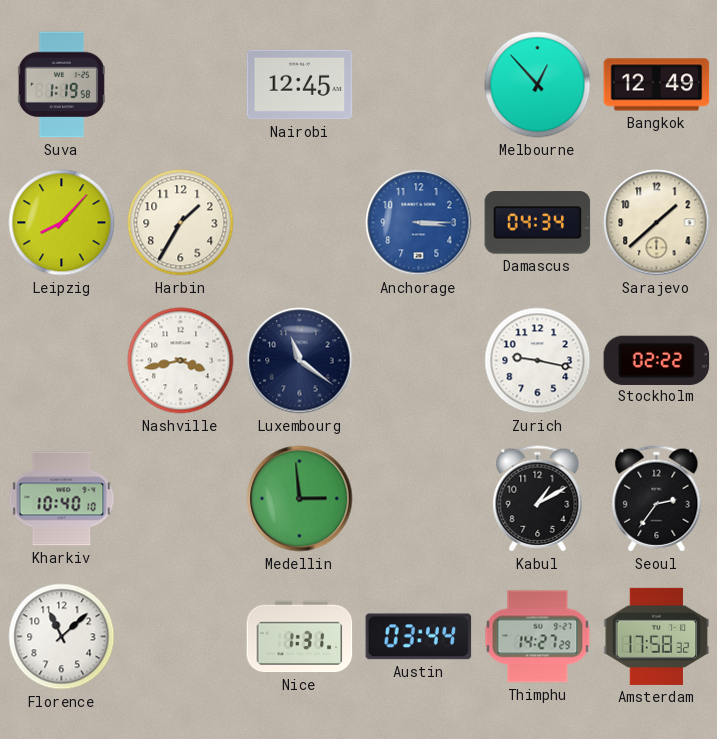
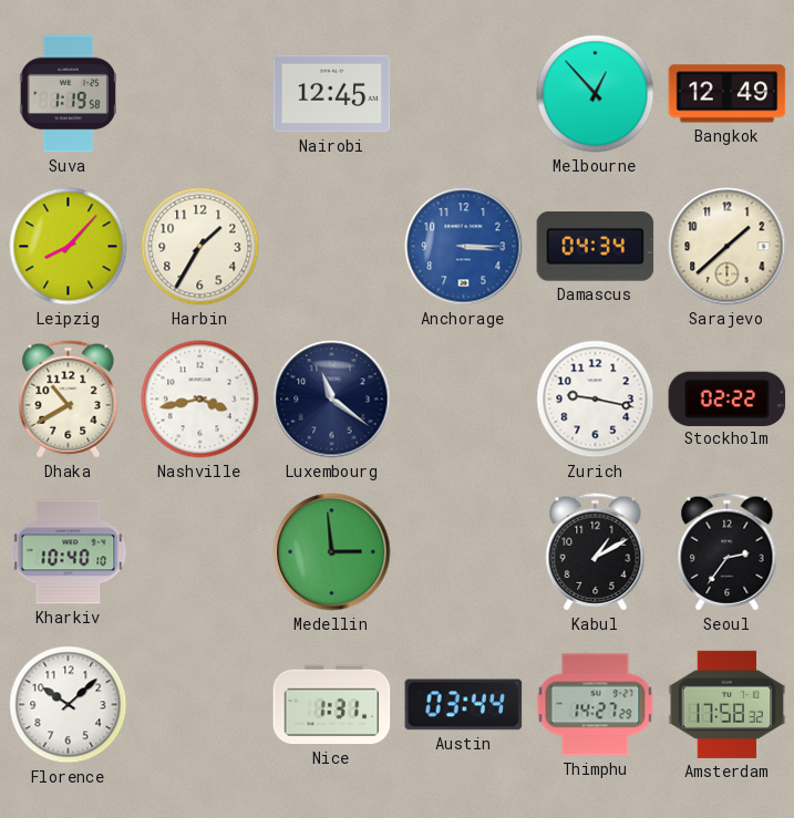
Dhaka: none -> 10:40
Florence: 11:08 -> 10:08
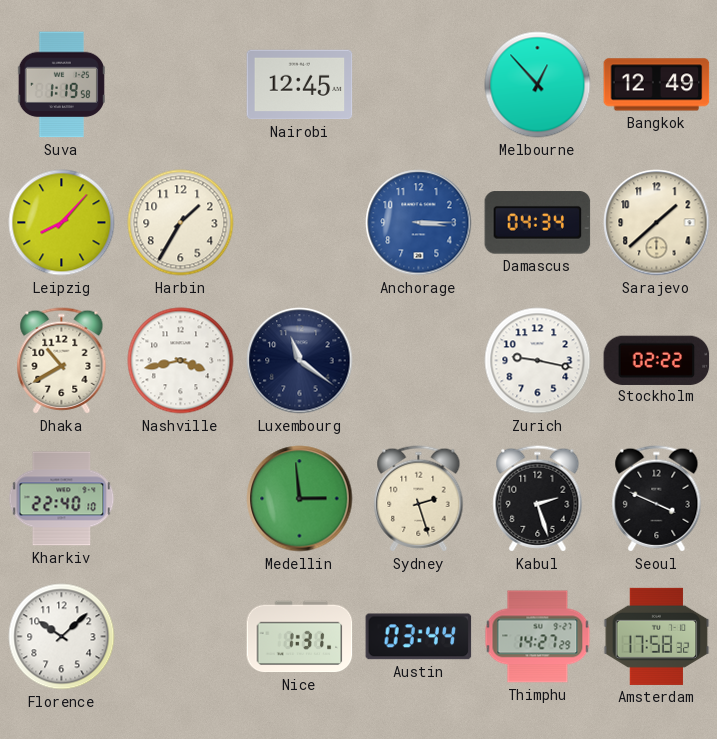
Kharkiv: 10:40 -> 22:40
Sydney: none -> 2:27
Kabul: 1:10 -> 2:27
Seoul: 2:36 -> 3:49
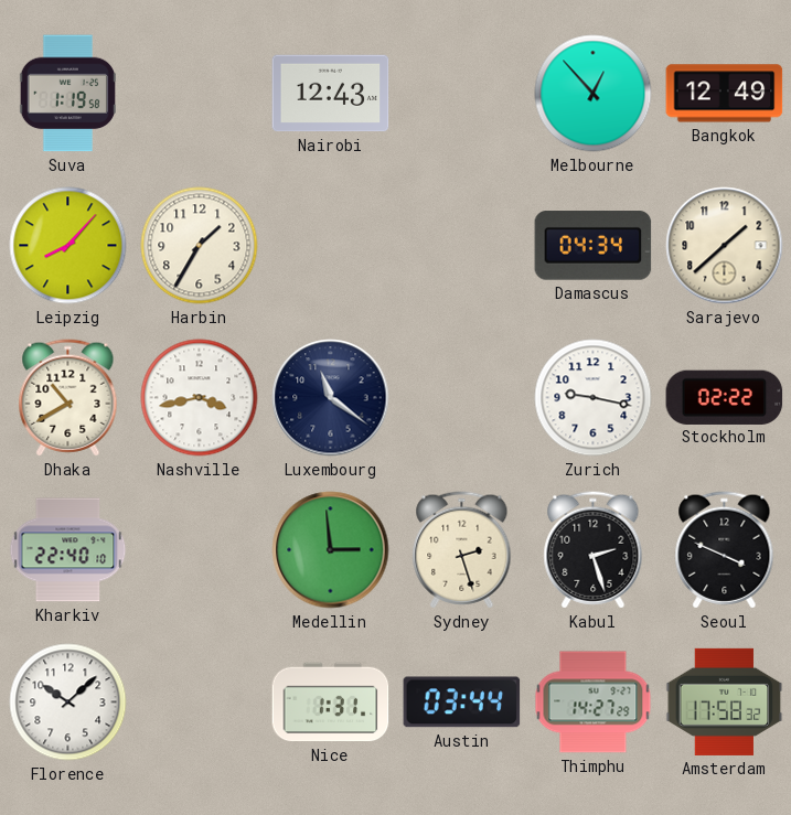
Nairobi: 12:45 -> 12:43
Anchorage: 3:15 -> none
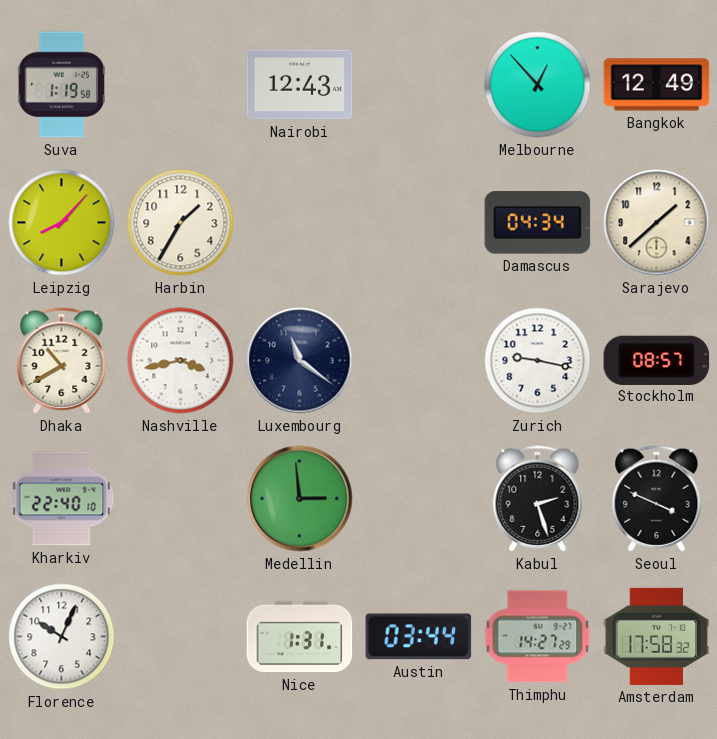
Stockholm: 02:22 -> 08:57
Sydney: 2:27 -> none
Florence: 10:08 -> 10:04
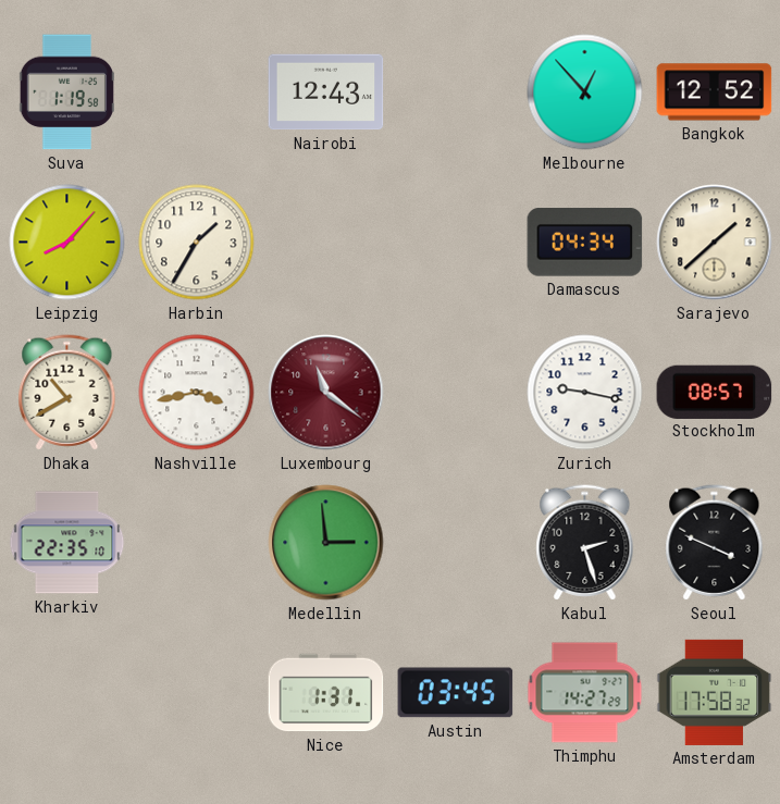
Bangkok: 12:49 -> 12:52
Luxembourg dial: navy -> burgundy
Kharkiv: 22:40 -> 22:35
Florence: 10:04 -> none
Austin: 03:44 -> 03:45
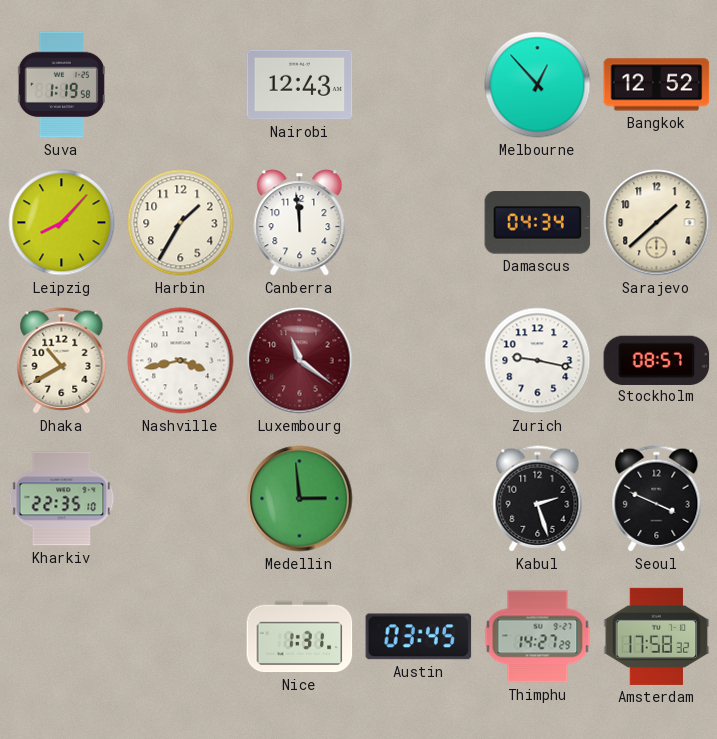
Canberra: none -> 11:59
